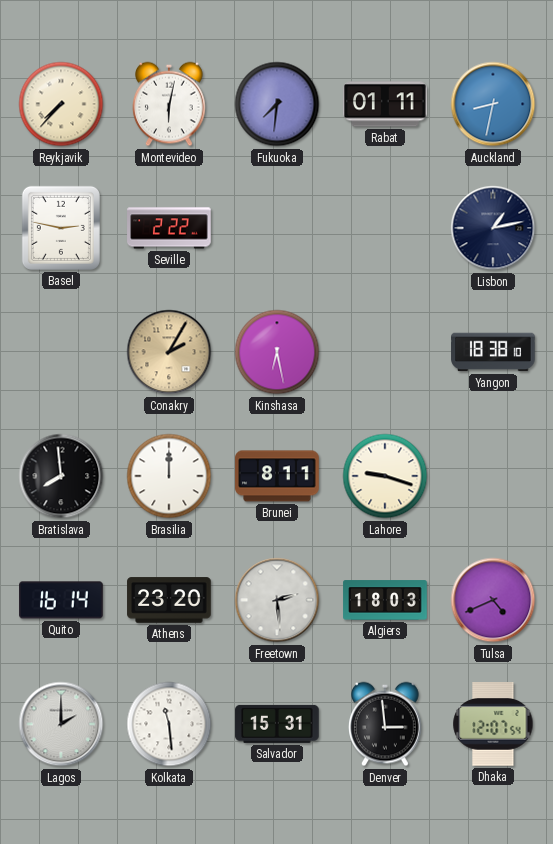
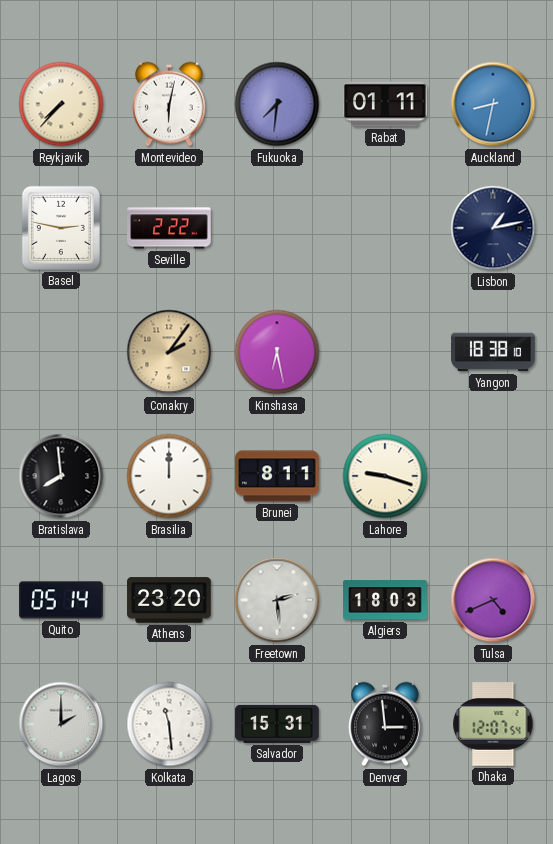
Conakry: 2:05 -> 2:06
Quito: 16:14 -> 05:14
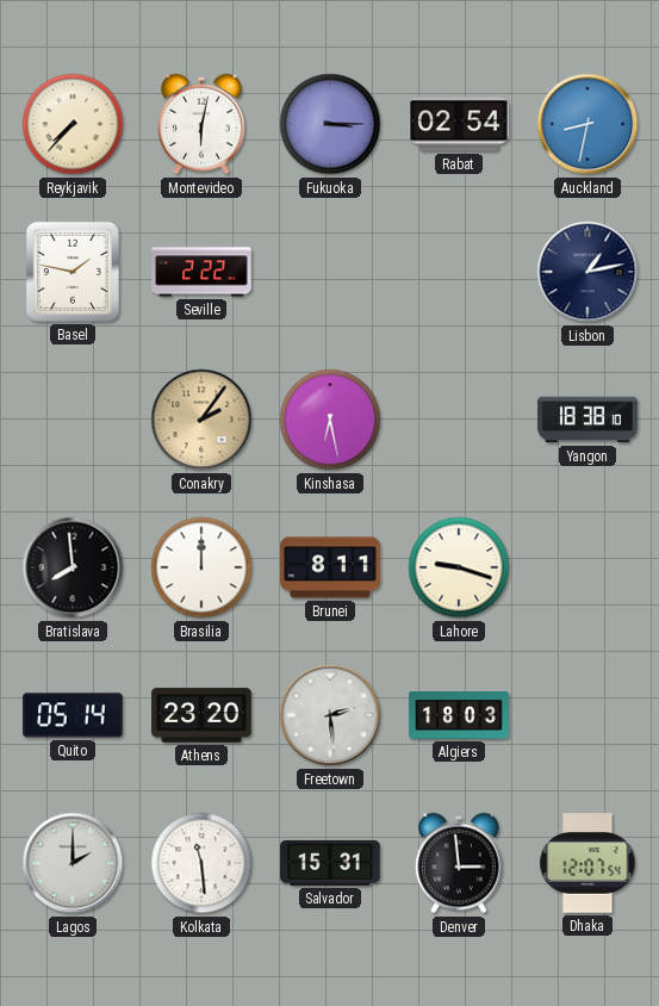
Fukuoka: 7:31 -> 3:15
Rabat: 01:11 -> 02:54
Basel: 2:47 -> 1:47
Tulsa: 4:41 -> none
